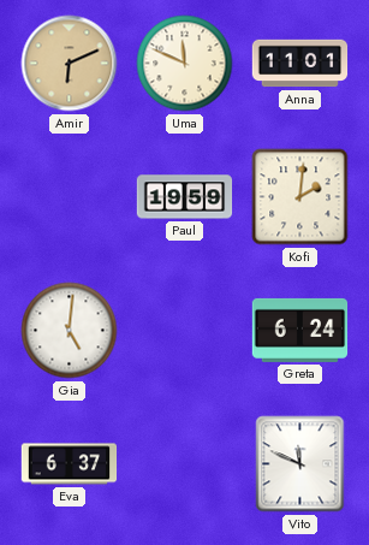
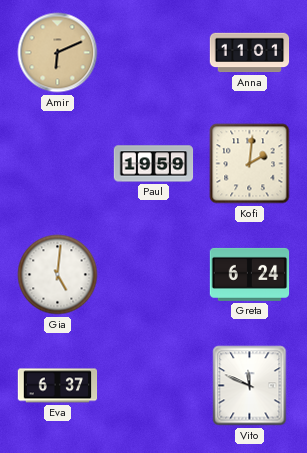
Uma: 11:49 -> none
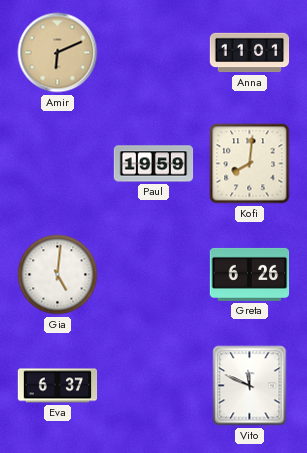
Kofi: 2:01 -> 8:01
Greta: 6:24 -> 6:26
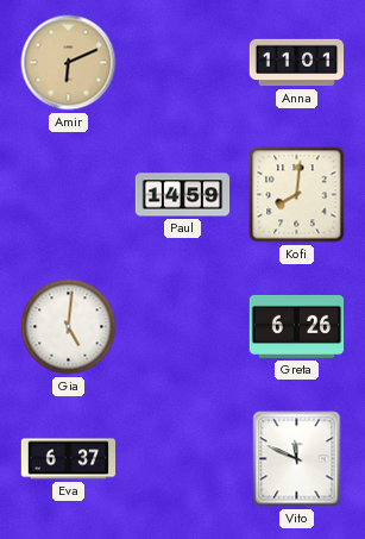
Paul: 19:59 -> 14:59
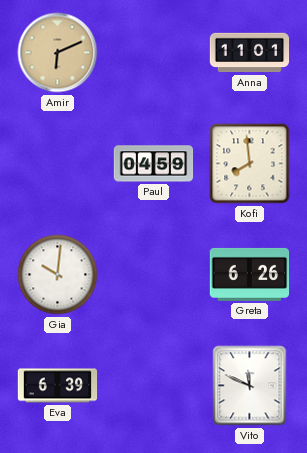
Paul: 14:59 -> 04:59
Kofi: 8:01 -> 7:59
Gia: 5:01 -> 10:01
Eva: 6:37 -> 6:39
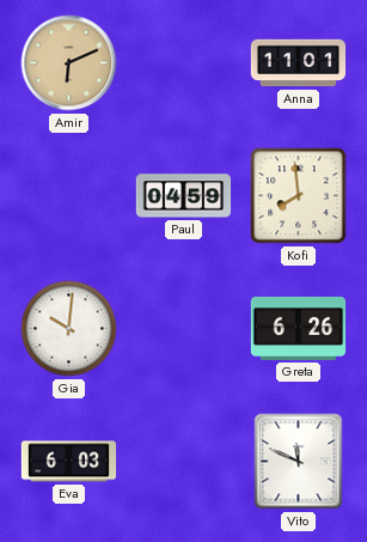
Eva: 6:39 -> 6:03
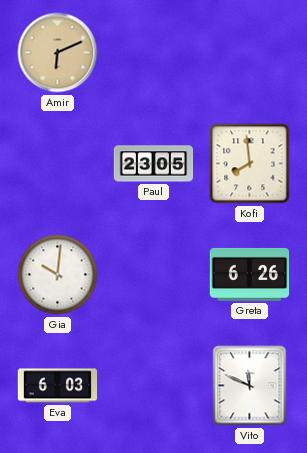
Anna: 11:01 -> none
Paul: 04:59 -> 23:05
